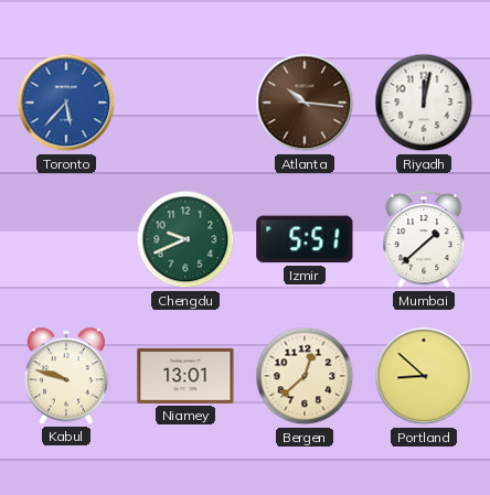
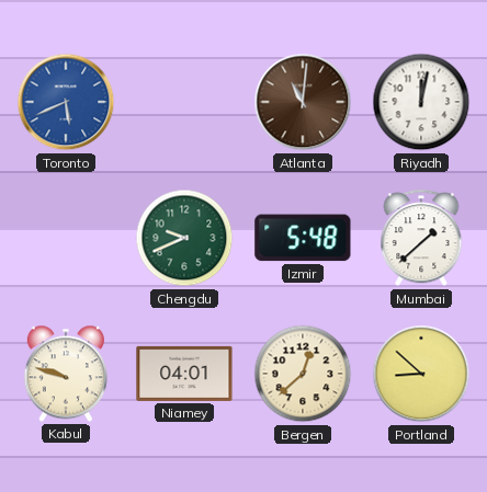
Toronto: 5:37 -> 5:41
Atlanta: 10:16 -> 11:01
Izmir: 5:51 -> 5:48
Niamey: 13:01 -> 04:01
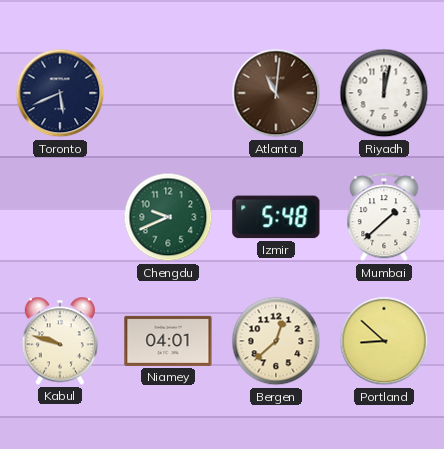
Toronto dial: blue -> navy
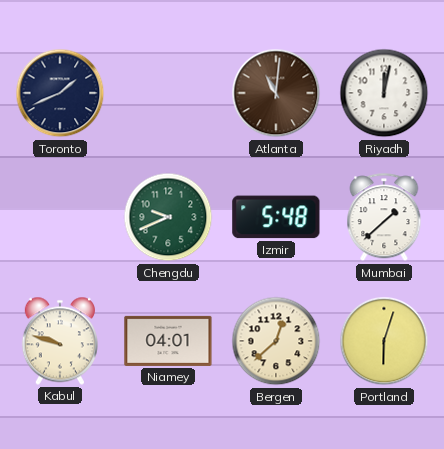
Toronto: 5:41 -> 1:41
Portland: 8:52 -> 6:03
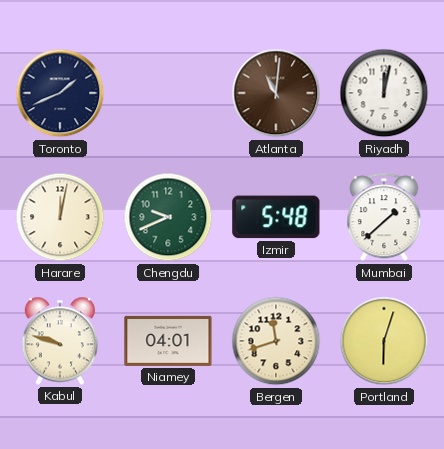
Harare: none -> 12:02
Bergen: 12:38 -> 11:42
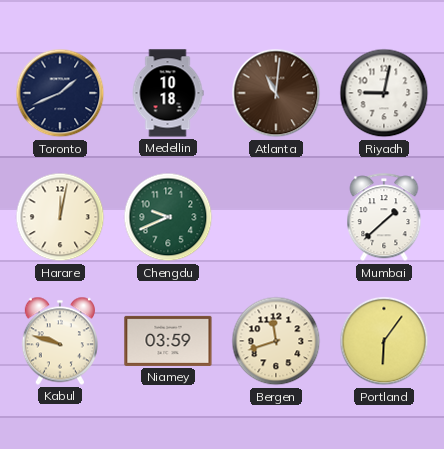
Medellin: none -> 10:18
Riyadh: 12:02 -> 9:02
Izmir: 5:48 -> none
Niamey: 04:01 -> 03:59
Portland: 6:03 -> 6:06
